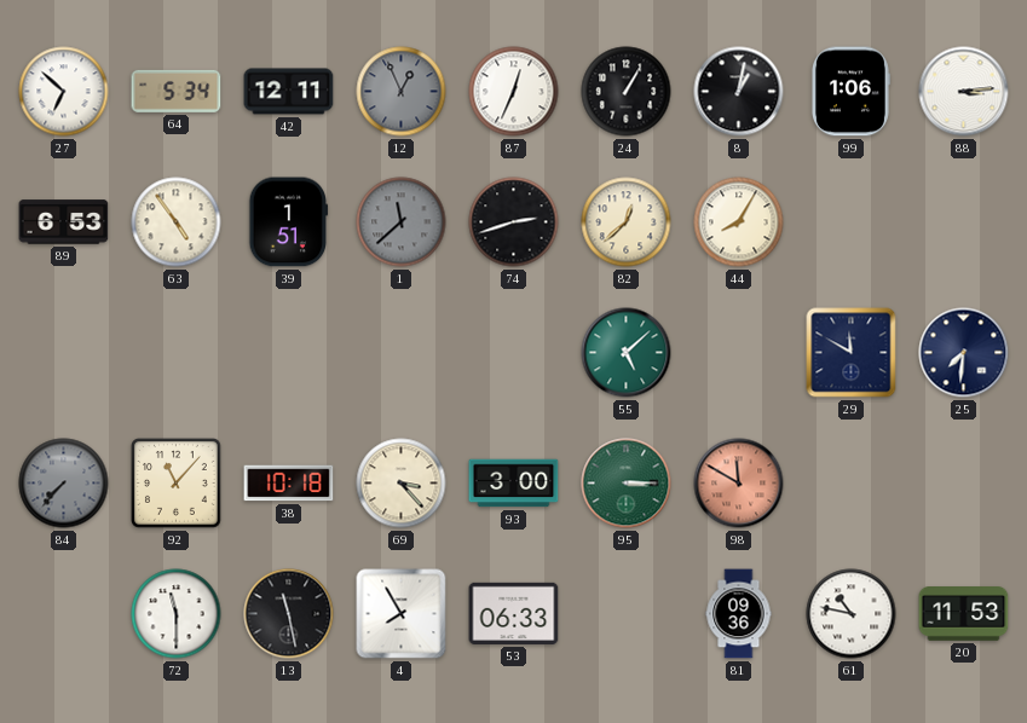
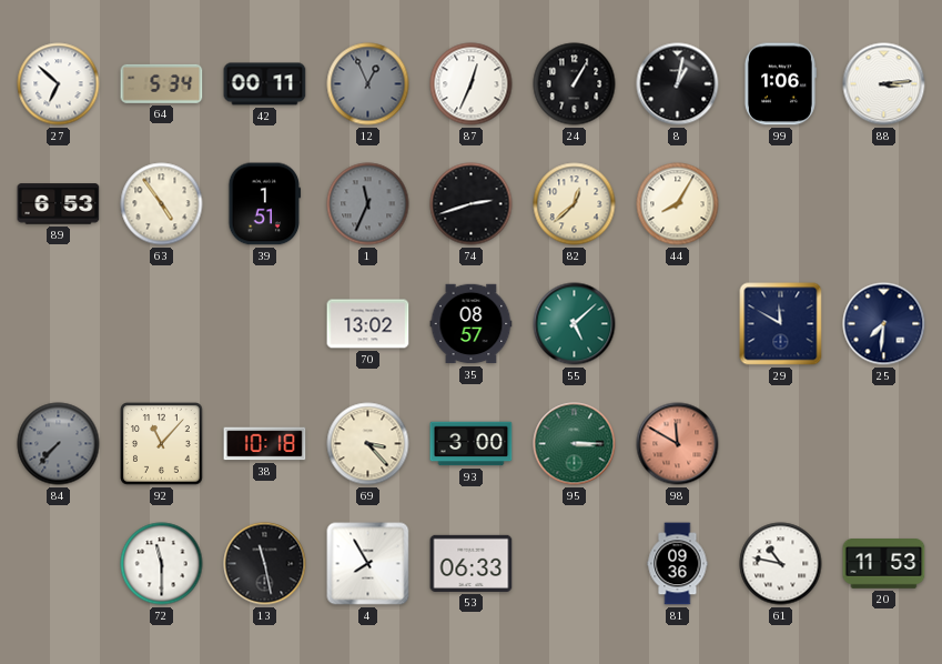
42: 12:11 -> 00:11
1: 11:38 -> 11:34
70: none -> 13:02
35: none -> 08:57
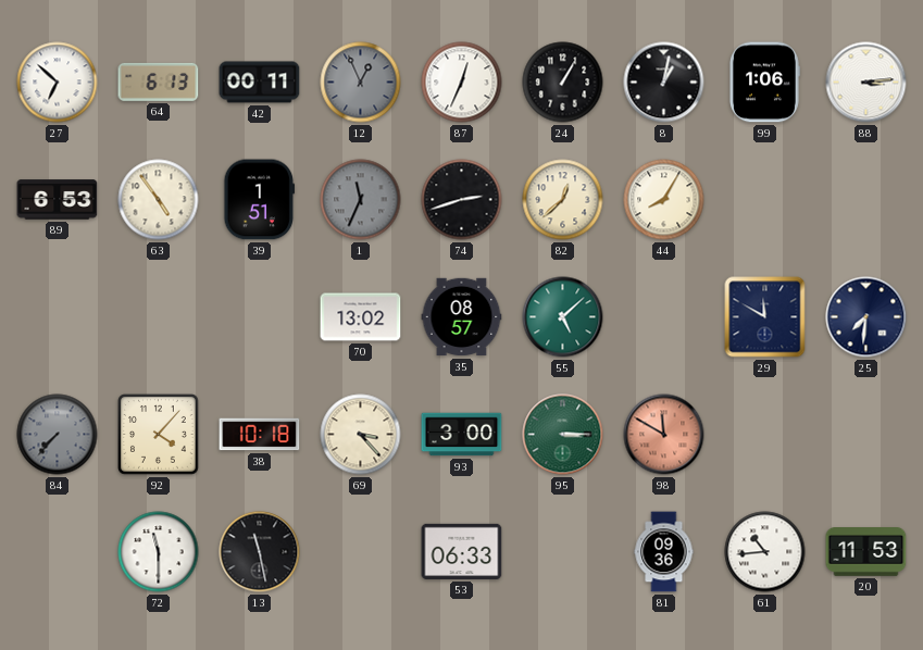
64: 5:34 -> 6:13
92: 11:07 -> 4:07
4: 7:55 -> none
61: 10:47 -> 10:44
